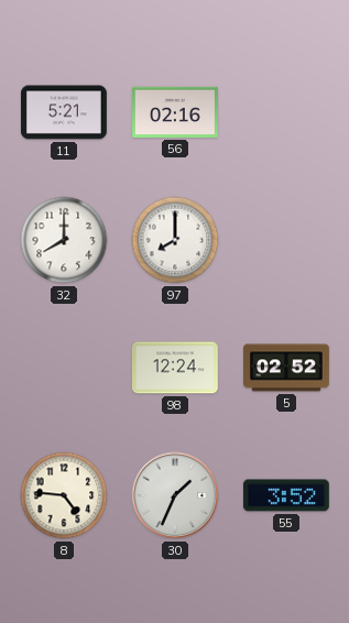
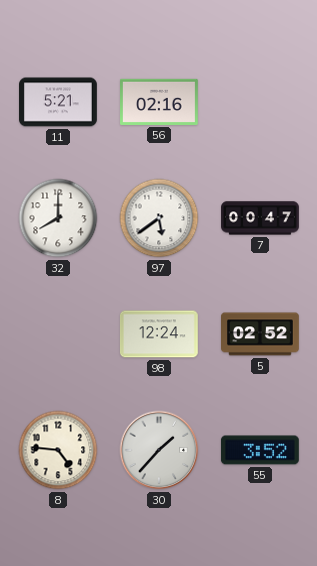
97: 8:00 -> 5:39
7: none -> 00:47
30: 1:34 -> 1:37
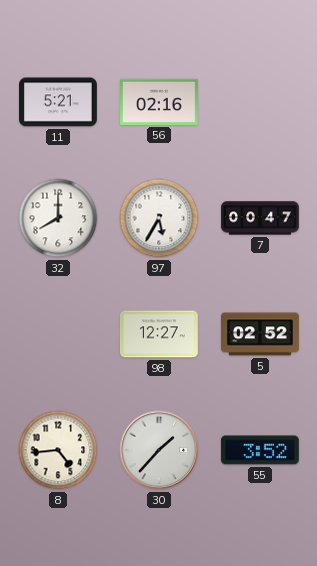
97: 5:39 -> 5:35
98: 12:24 -> 12:27
8: 4:46 -> 4:44
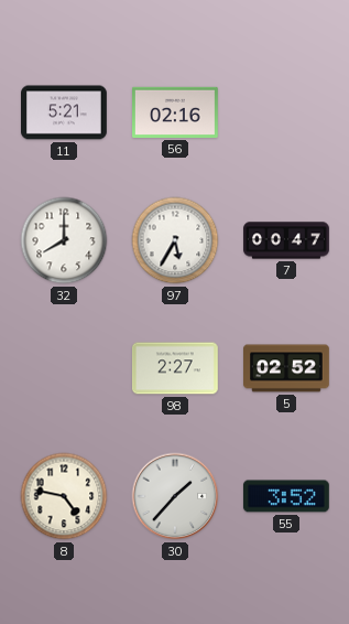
98: 12:27 -> 2:27
8: 4:44 -> 4:47
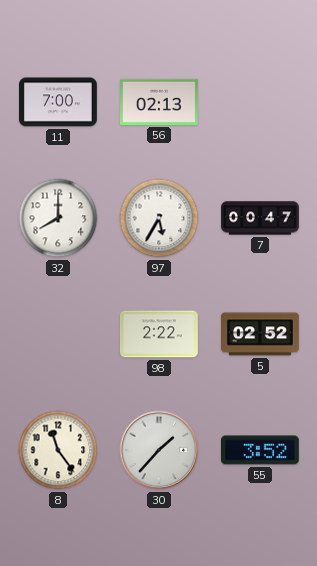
11: 5:21 -> 7:00
56: 02:16 -> 02:13
98: 2:27 -> 2:22
8: 4:47 -> 11:24
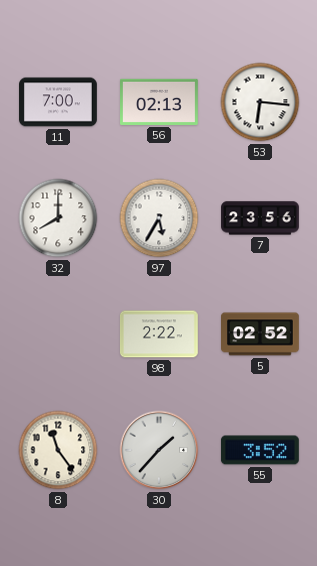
53: none -> 6:16
7: 00:47 -> 23:56
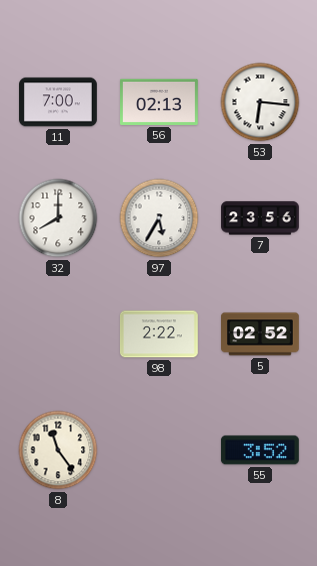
30: 1:37 -> none
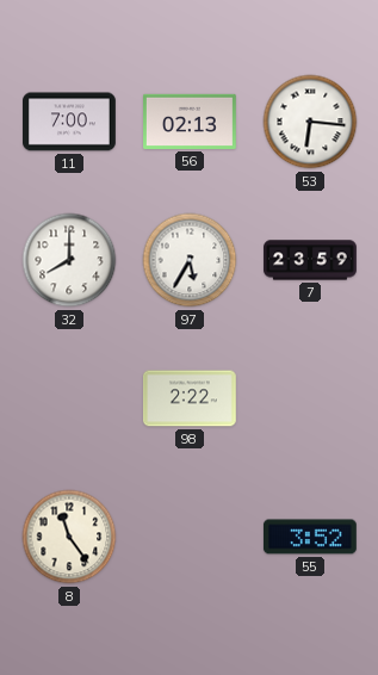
7: 23:56 -> 23:59
5: 02:52 -> none
